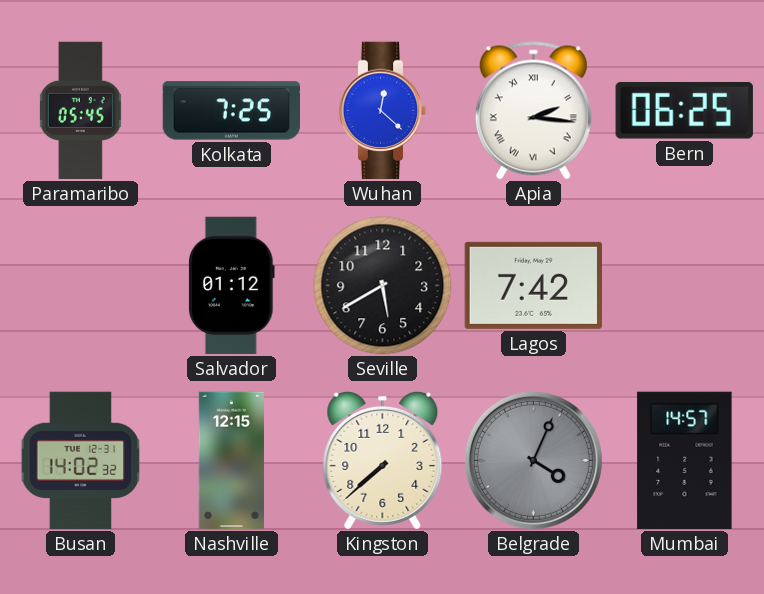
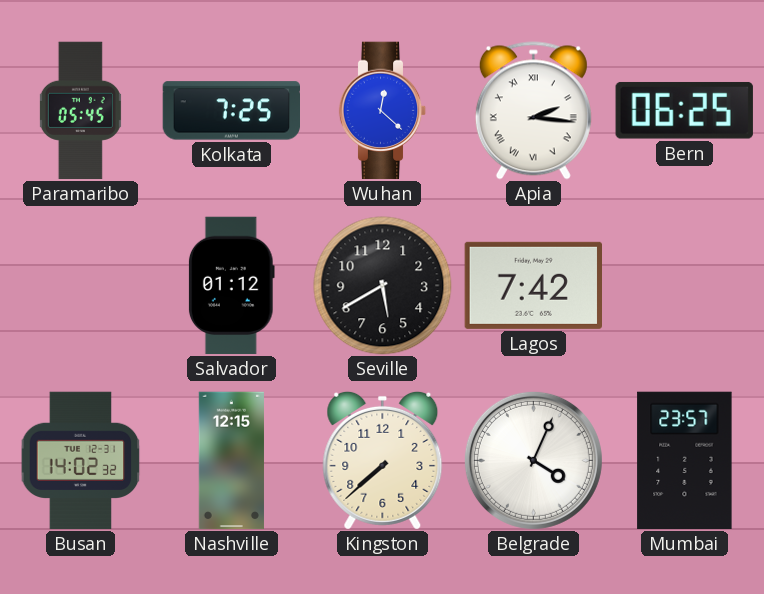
Belgrade dial: grey -> white
Mumbai: 14:57 -> 23:57
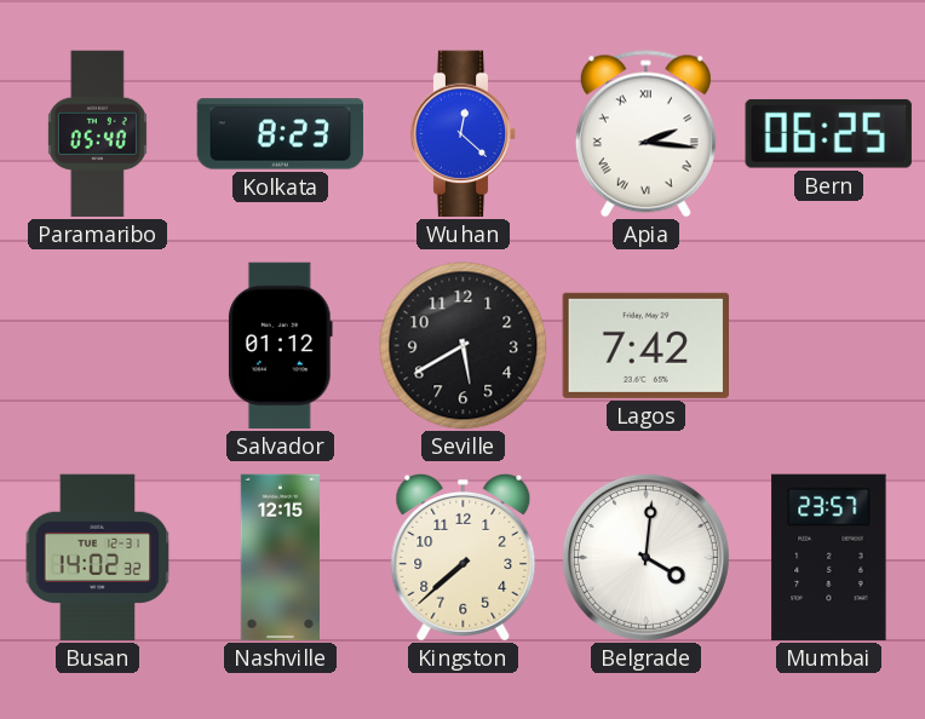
Paramaribo: 05:45 -> 05:40
Kolkata: 7:25 -> 8:23
Belgrade: 4:04 -> 4:01
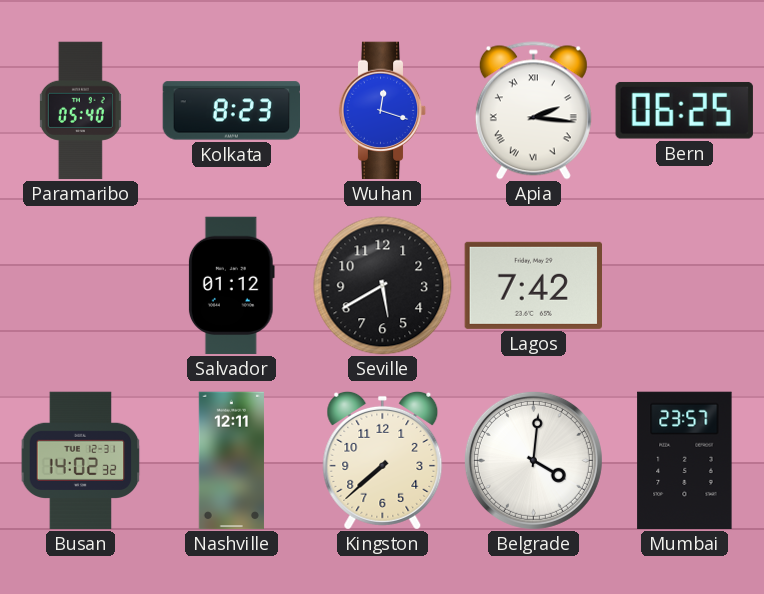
Wuhan: 12:22 -> 12:18
Nashville: 12:15 -> 12:11
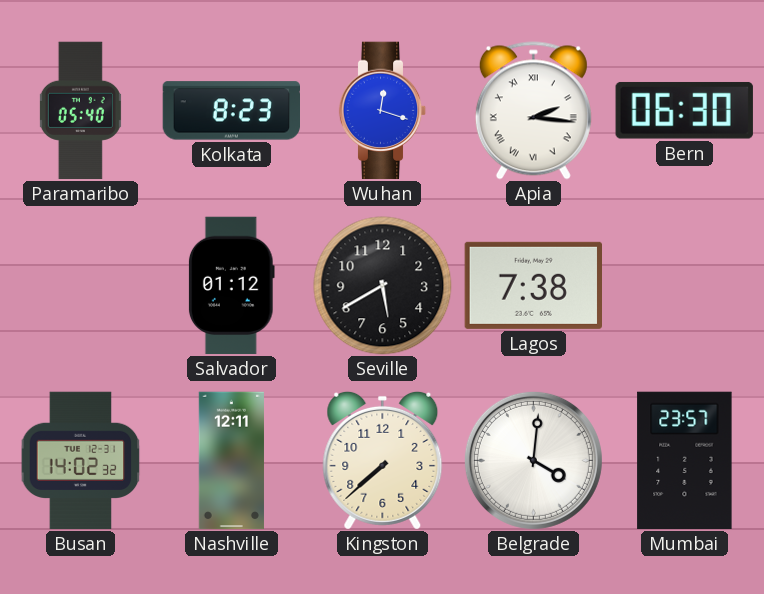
Bern: 06:25 -> 06:30
Lagos: 7:42 -> 7:38
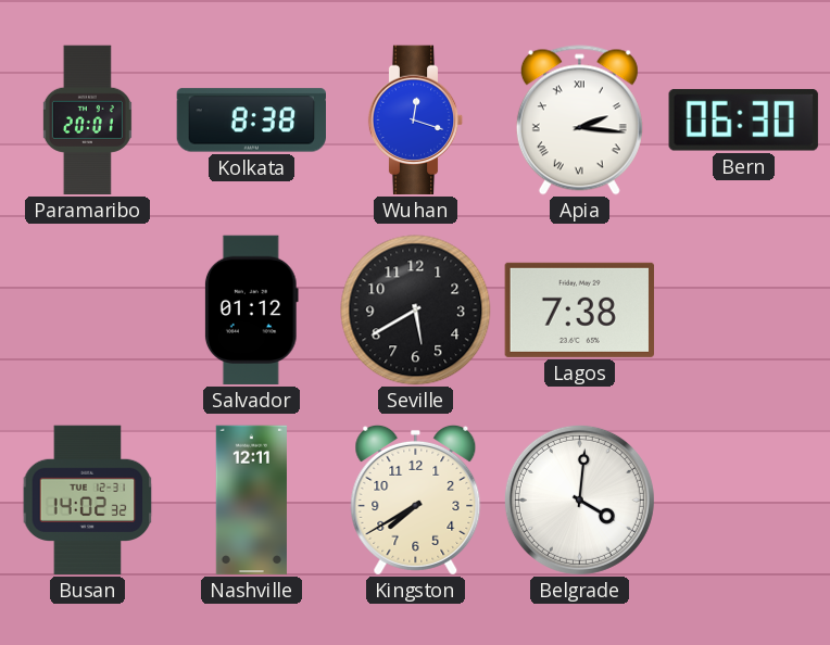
Paramaribo: 05:40 -> 20:01
Kolkata: 8:23 -> 8:38
Kingston: 7:38 -> 7:40
Mumbai: 23:57 -> none
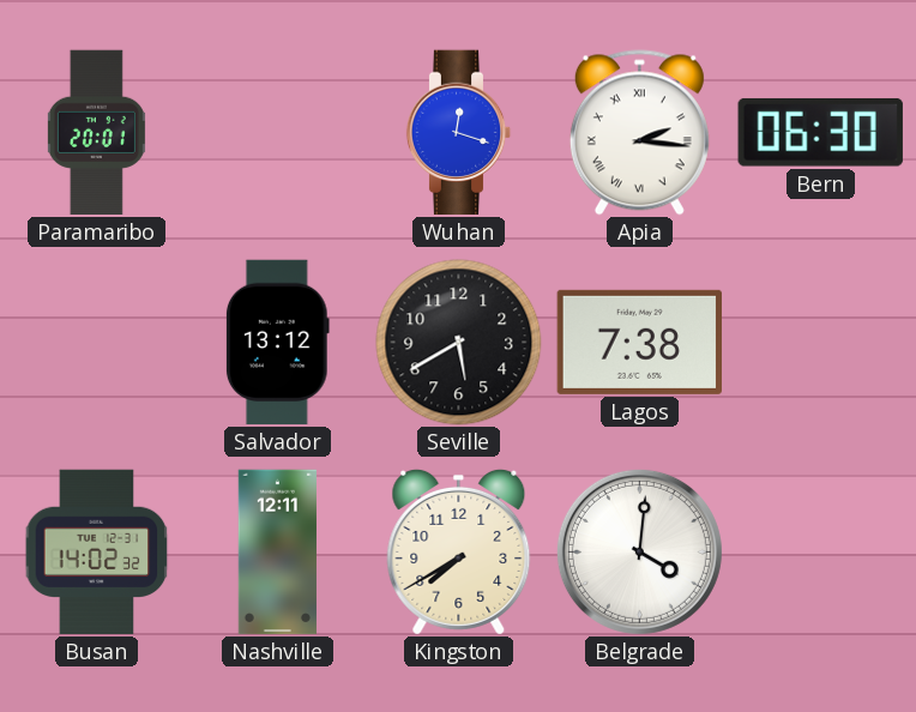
Kolkata: 8:38 -> none
Salvador: 01:12 -> 13:12
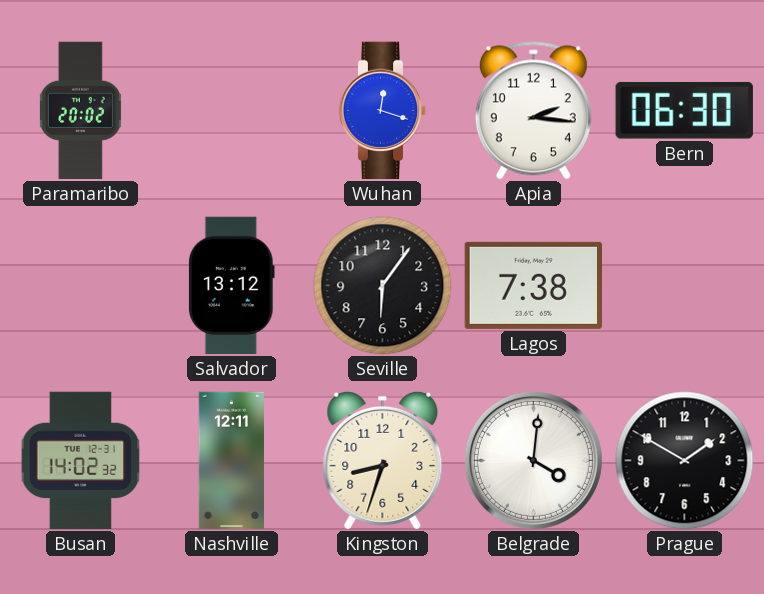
Paramaribo: 20:01 -> 20:02
Apia numerals: Roman -> Arabic
Seville: 5:40 -> 6:06
Kingston: 7:40 -> 8:33
Prague: none -> 1:50
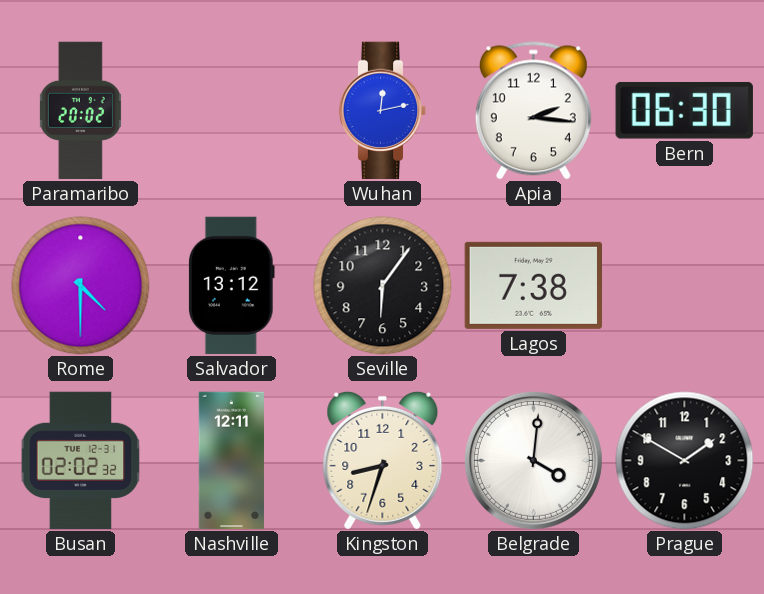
Wuhan: 12:18 -> 12:13
Rome: none -> 4:30
Busan: 14:02 -> 02:02
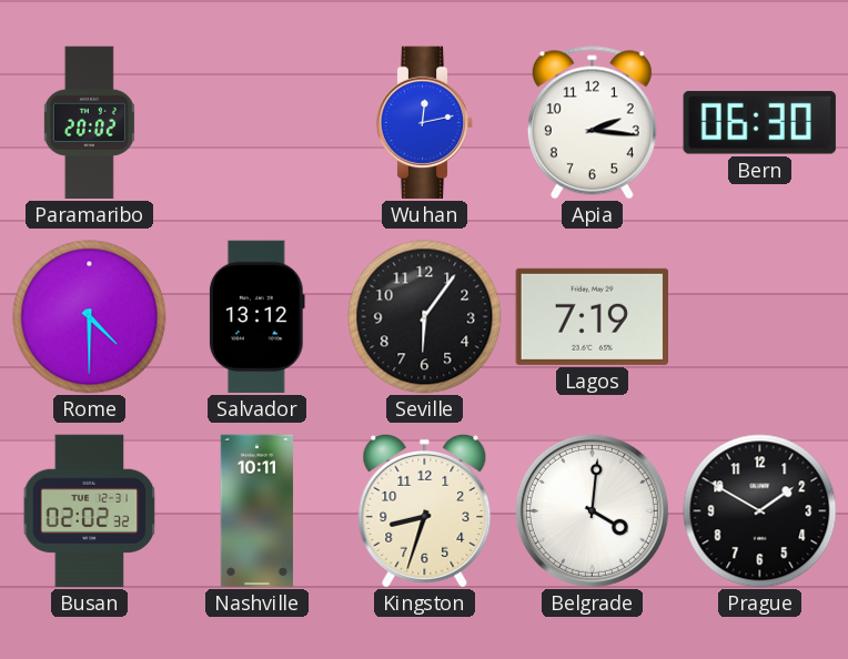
Lagos: 7:38 -> 7:19
Nashville: 12:11 -> 10:11
